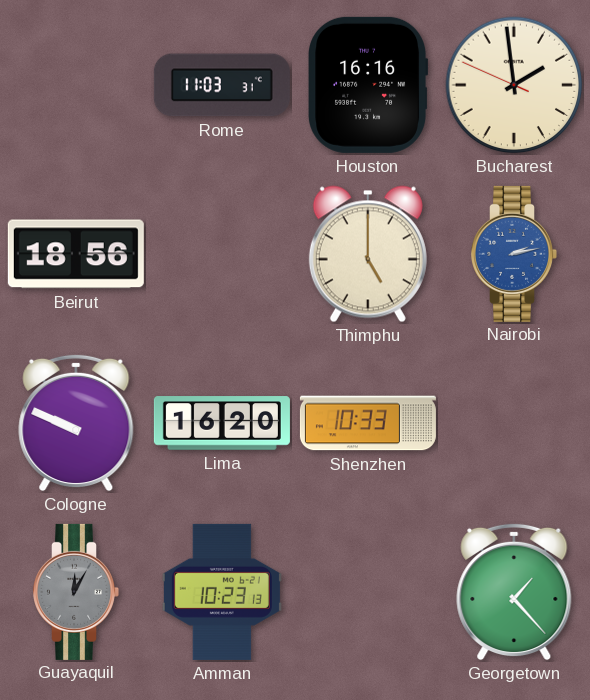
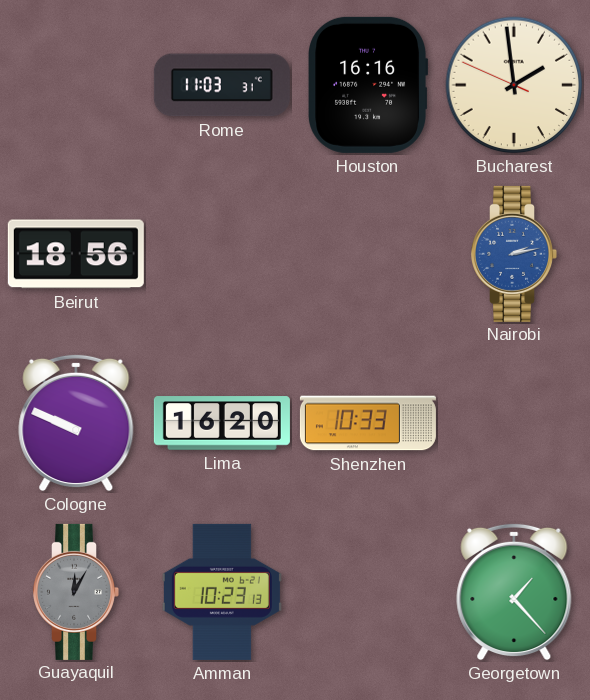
Thimphu: 5:00 -> none
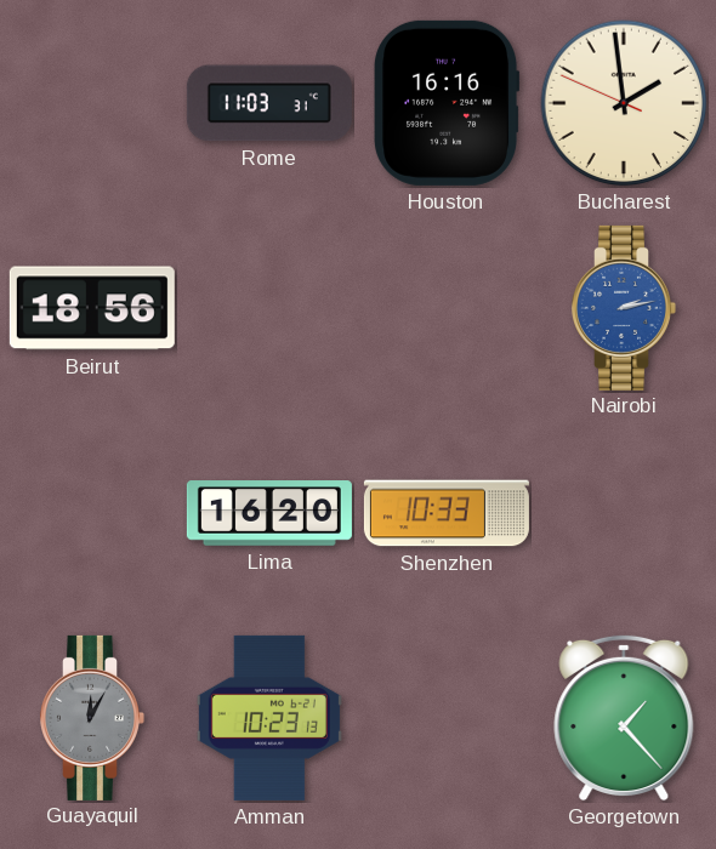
Cologne: 9:49 -> none
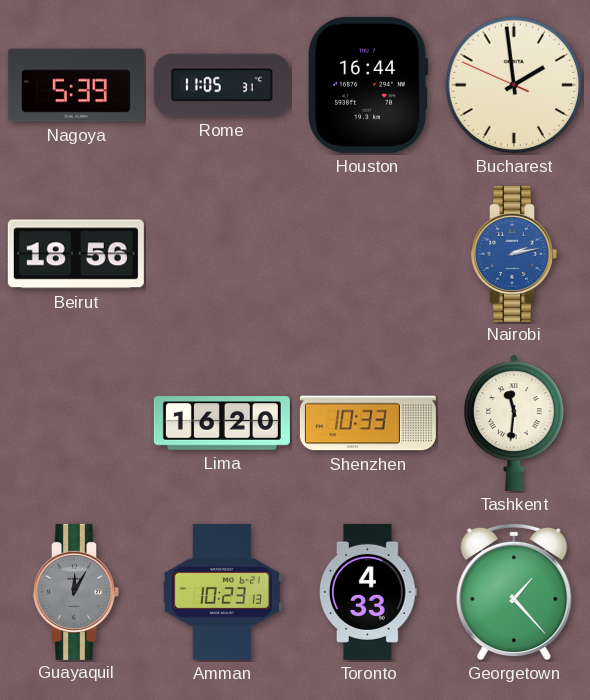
Nagoya: none -> 5:39
Rome: 11:03 -> 11:05
Houston: 16:16 -> 16:44
Tashkent: none -> 11:31
Toronto: none -> 4:33
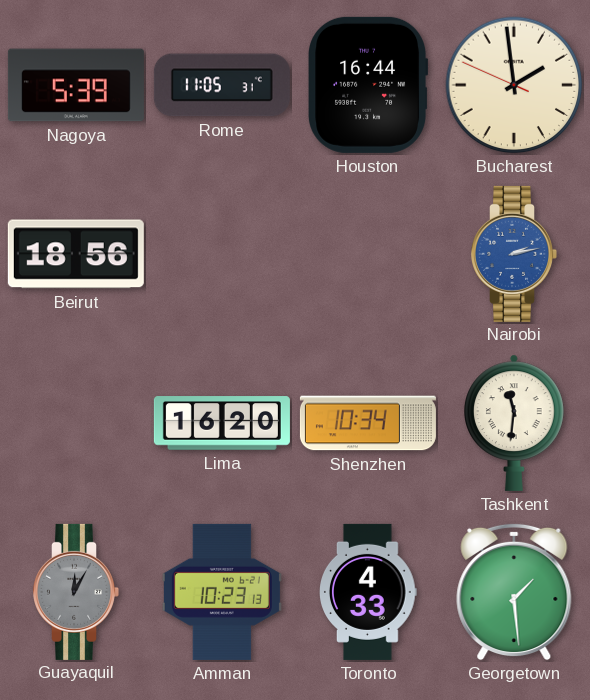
Shenzhen: 10:33 -> 10:34
Georgetown: 1:23 -> 1:29
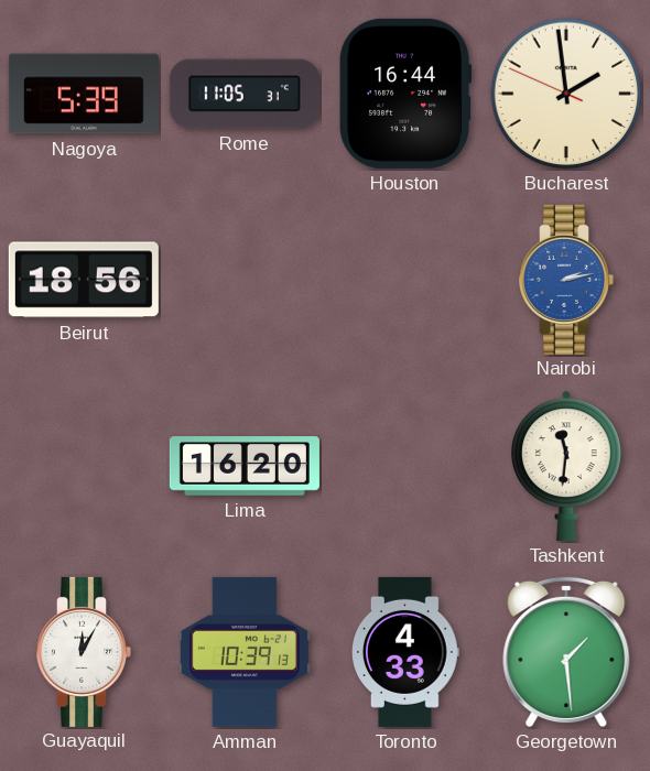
Shenzhen: 10:34 -> none
Guayaquil dial: grey -> white
Amman: 10:23 -> 10:39
